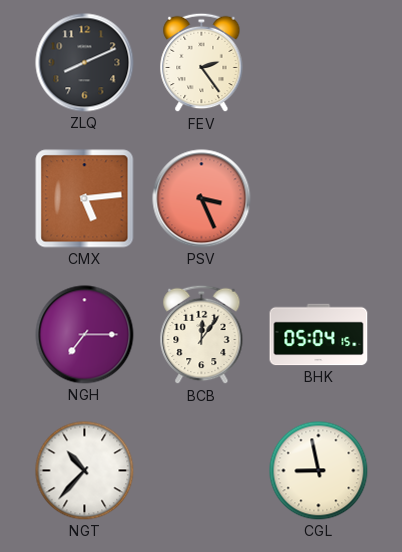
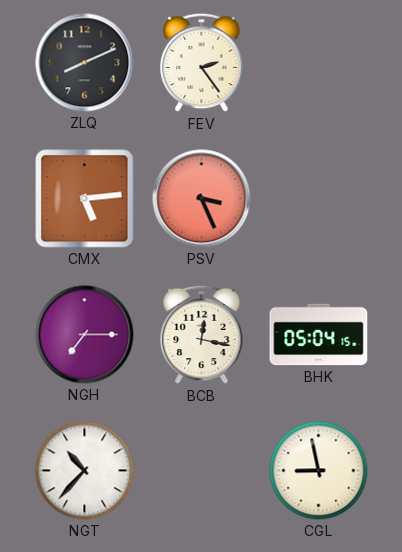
BCB: 12:06 -> 12:17
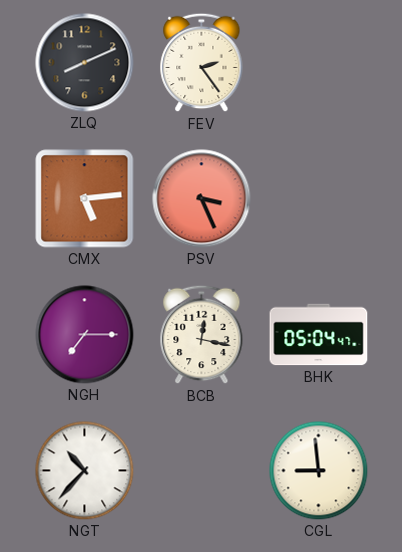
BHK: 05:04:15 -> 05:04:47
CGL: 8:58 -> 8:59
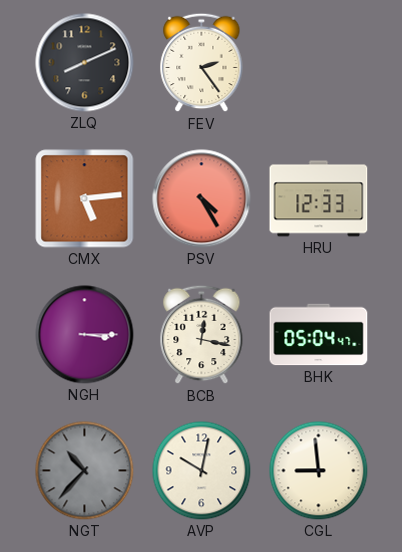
PSV: 3:26 -> 4:25
HRU: none -> 12:33
NGH: 7:15 -> 3:15
NGT dial: white -> grey
AVP: none -> 10:02
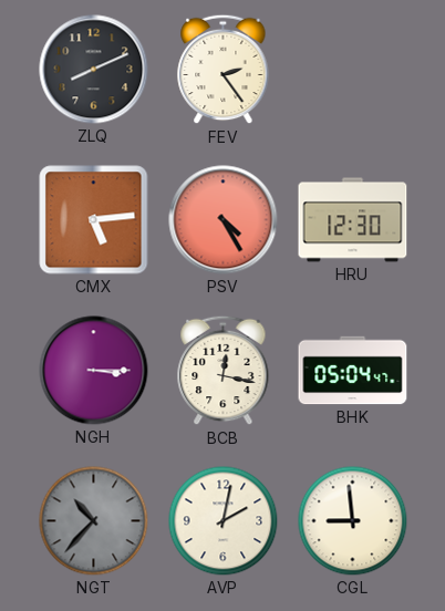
HRU: 12:33 -> 12:30
AVP: 10:02 -> 2:02
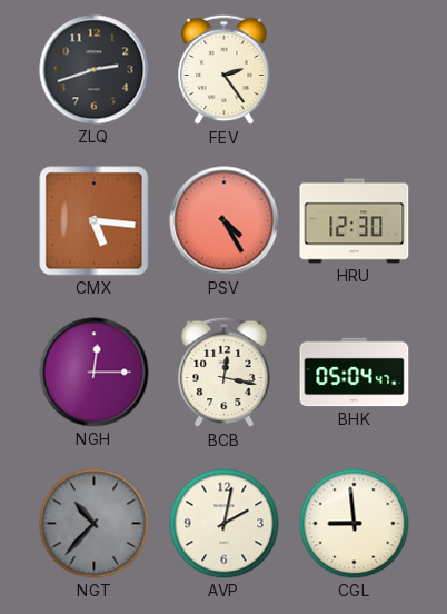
ZLQ: 8:11 -> 2:42
CMX: 5:14 -> 5:16
NGH: 3:15 -> 12:15
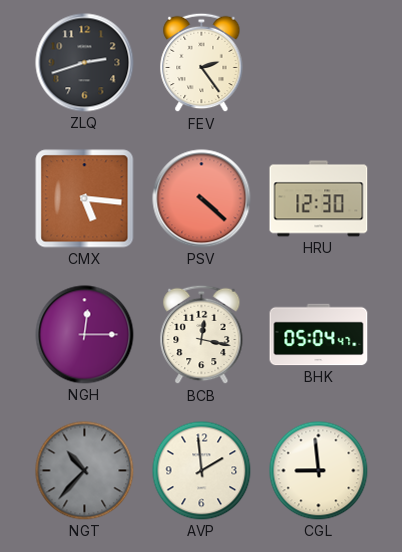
PSV: 4:25 -> 4:22
AVP: 2:02 -> 1:59
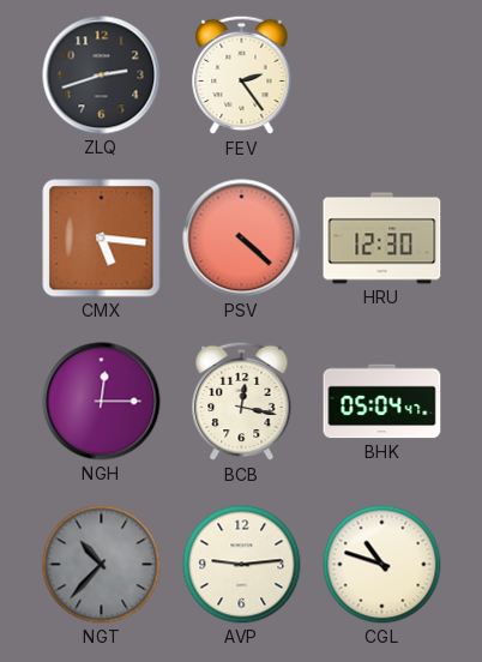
AVP: 1:59 -> 9:14
CGL: 8:59 -> 10:48
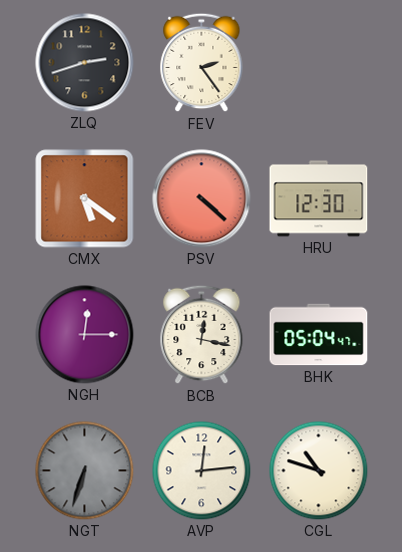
CMX: 5:16 -> 5:21
NGT: 10:37 -> 6:33
AVP: 9:14 -> 12:14
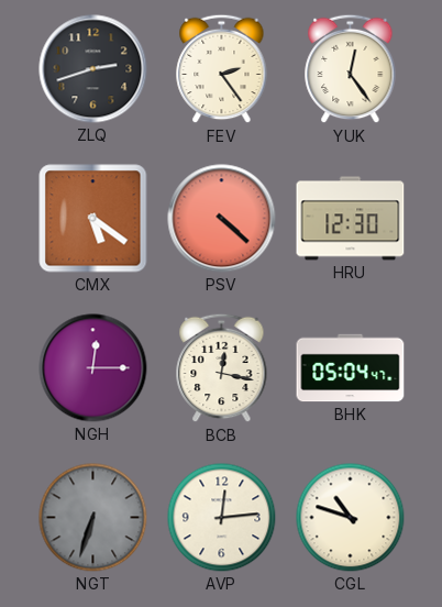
YUK: none -> 12:24
